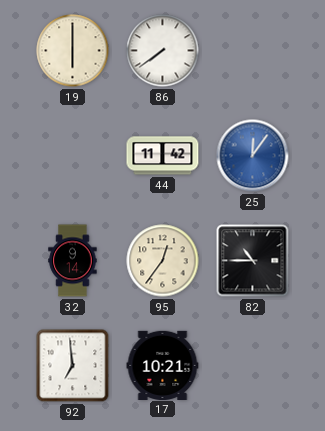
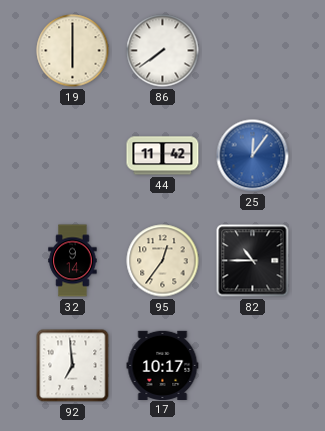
17: 10:21 -> 10:17
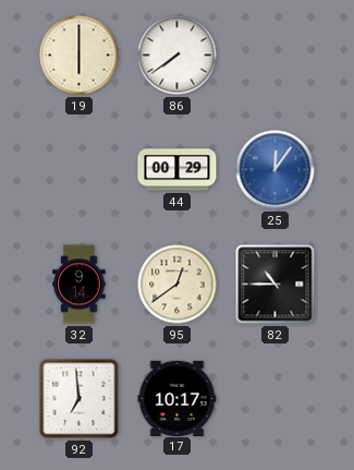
44: 11:42 -> 00:29
95: 12:36 -> 12:39
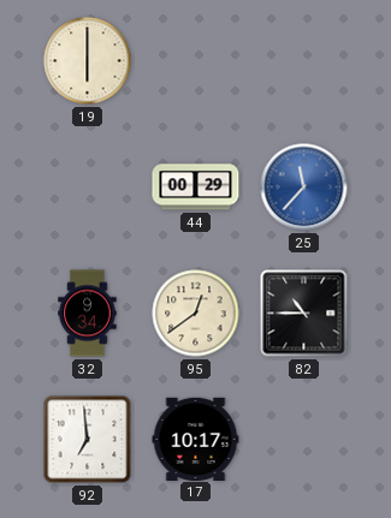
86: 7:39 -> none
25: 12:06 -> 11:37
32: 9:14 -> 9:34
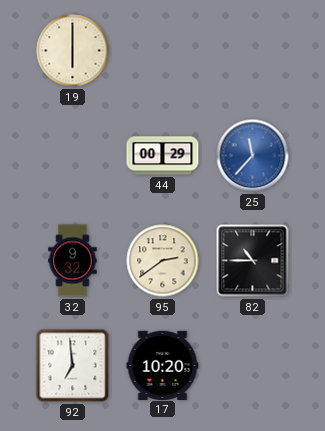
32: 9:34 -> 9:32
95: 12:39 -> 2:39
17: 10:17 -> 10:20
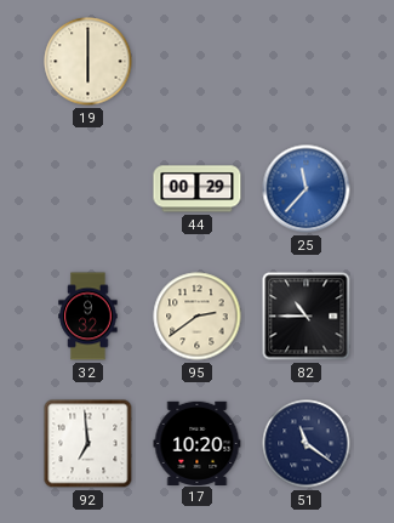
51: none -> 11:21
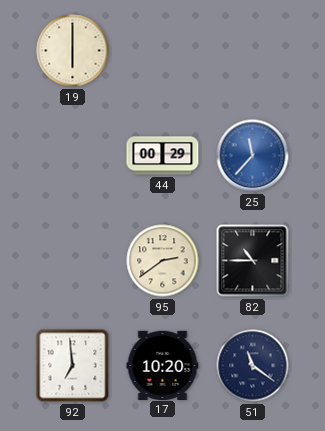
32: 9:32 -> none
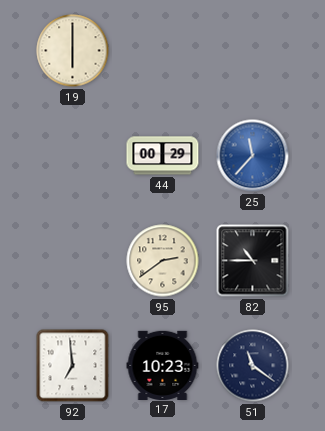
17: 10:20 -> 10:23
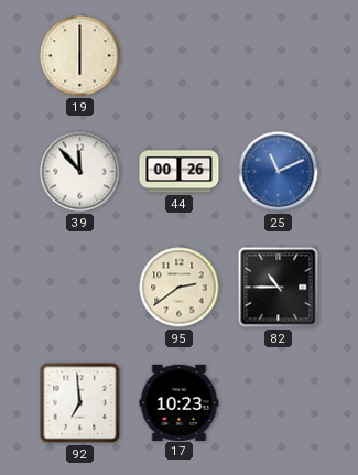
39: none -> 11:53
44: 00:29 -> 00:26
25: 11:37 -> 11:11
51: 11:21 -> none
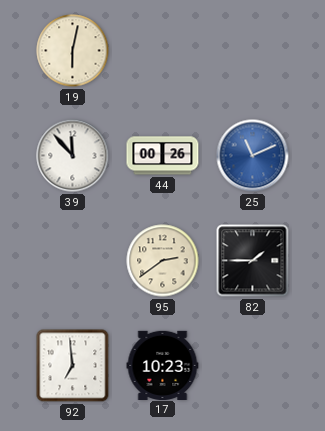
19: 6:00 -> 6:02
82: 10:45 -> 1:45
